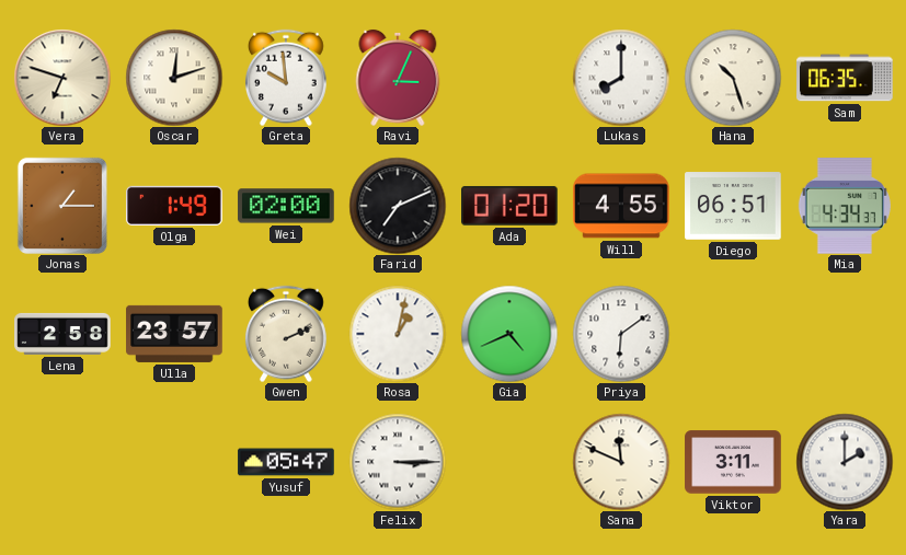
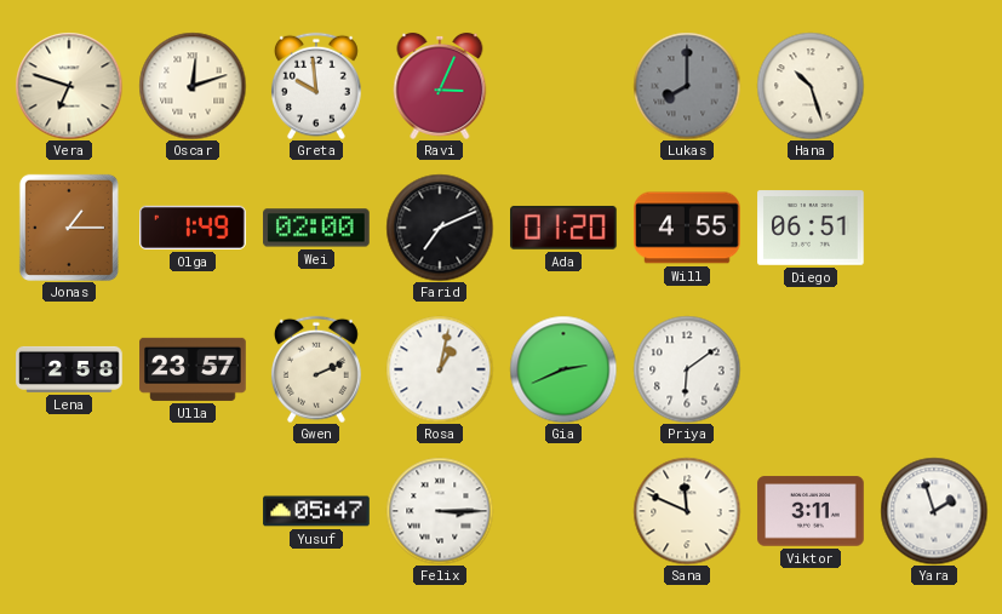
Lukas dial: white -> grey
Sam: 06:35 -> none
Mia: 4:34 -> none
Gia: 4:41 -> 2:41
Yara: 2:00 -> 1:57
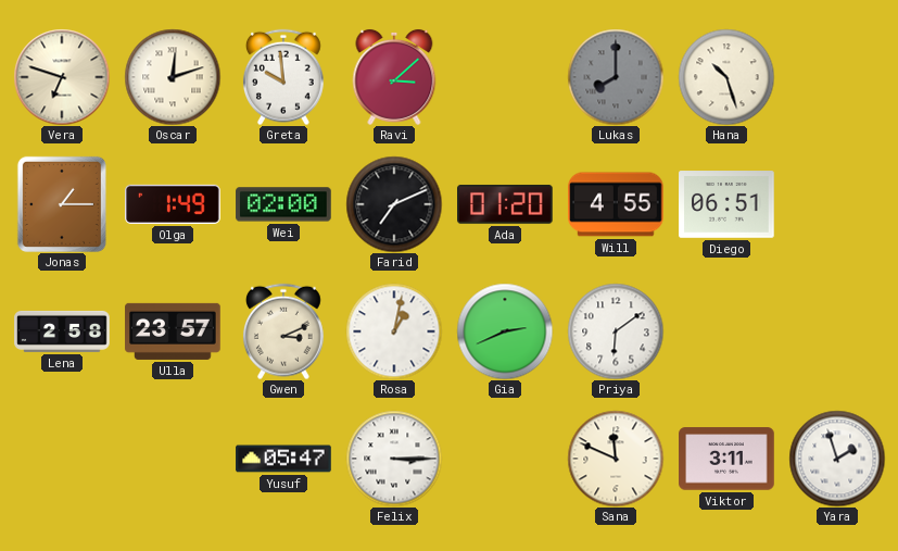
Ravi: 3:04 -> 3:08
Gwen: 2:11 -> 3:11
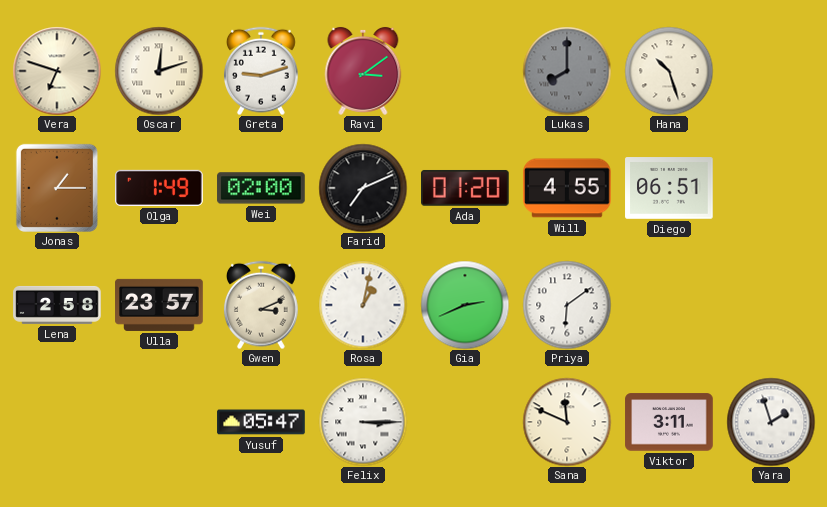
Greta: 9:59 -> 9:12
Ravi: 3:08 -> 3:09
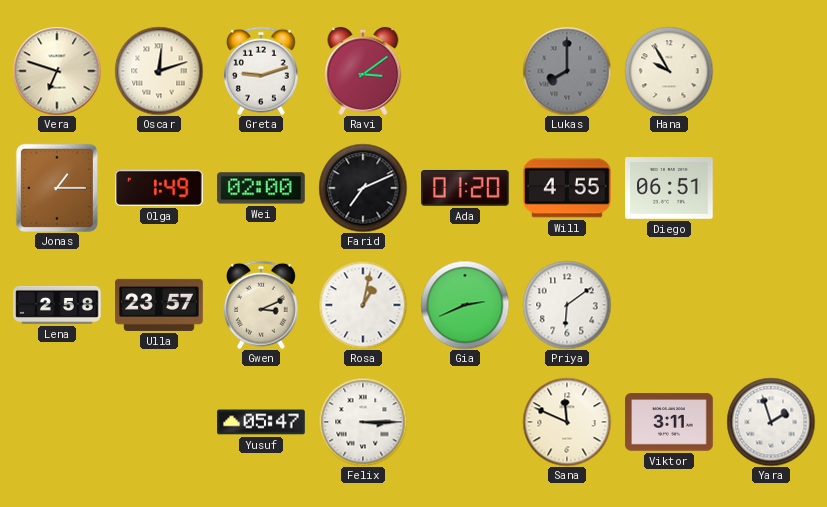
Hana: 10:27 -> 9:55
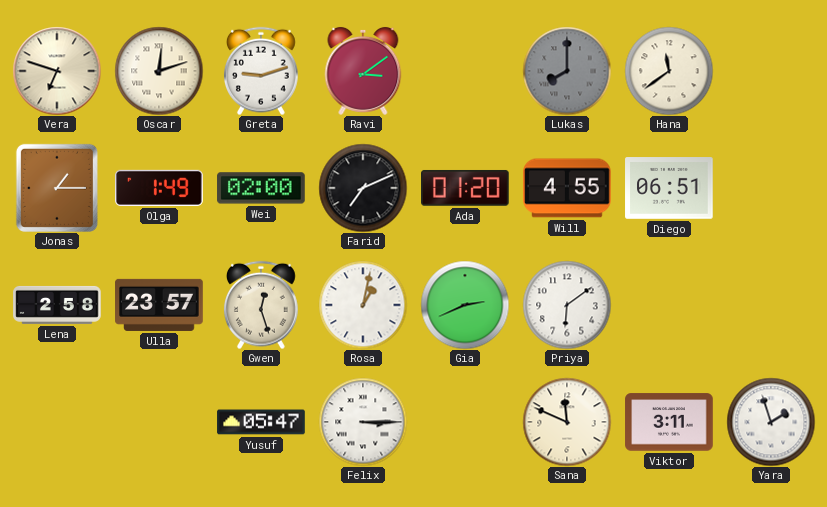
Hana: 9:55 -> 11:39
Gwen: 3:11 -> 12:27
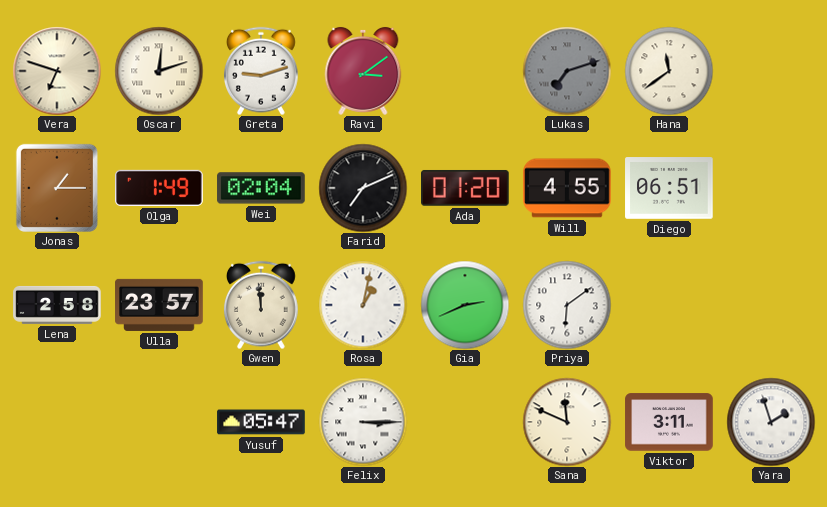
Lukas: 8:00 -> 7:12
Wei: 02:00 -> 02:04
Gwen: 12:27 -> 11:59
